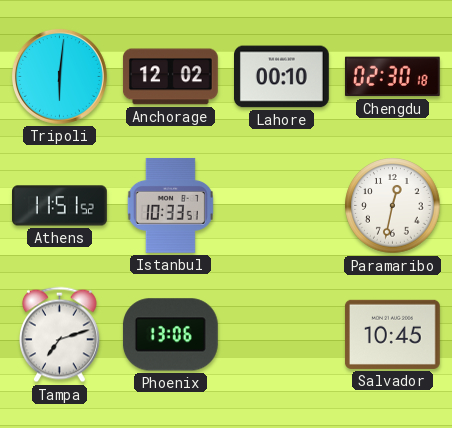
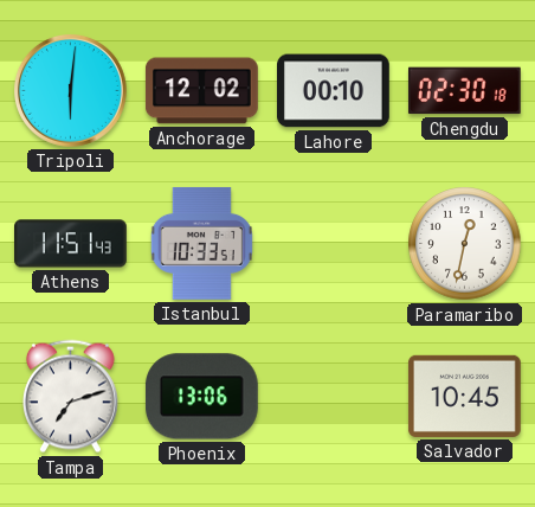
Athens: 11:51:52 -> 11:51:43
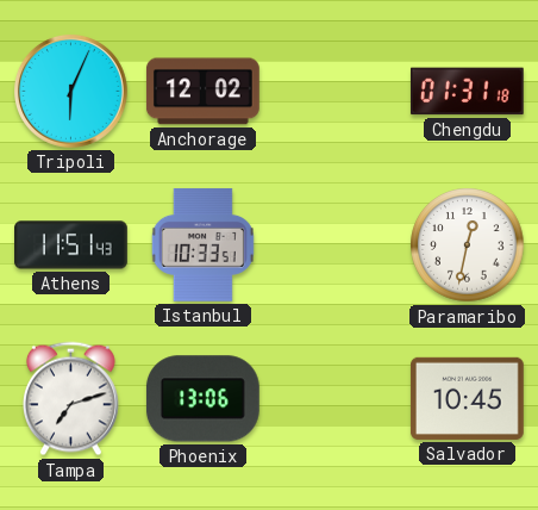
Tripoli: 6:01 -> 6:04
Lahore: 00:10 -> none
Chengdu: 02:30 -> 01:31
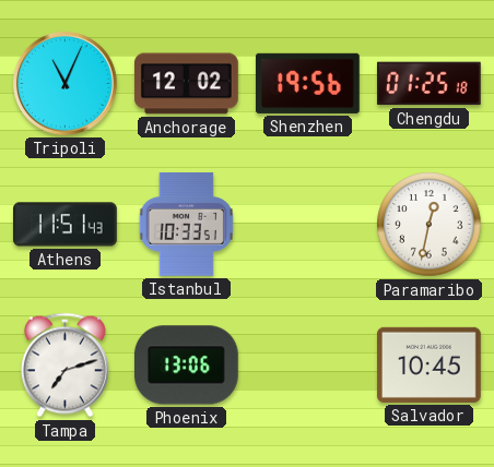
Tripoli: 6:04 -> 11:04
Shenzhen: none -> 19:56
Chengdu: 01:31 -> 01:25
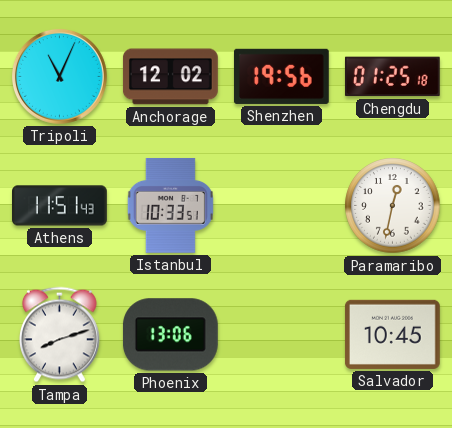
Tampa: 7:12 -> 8:12
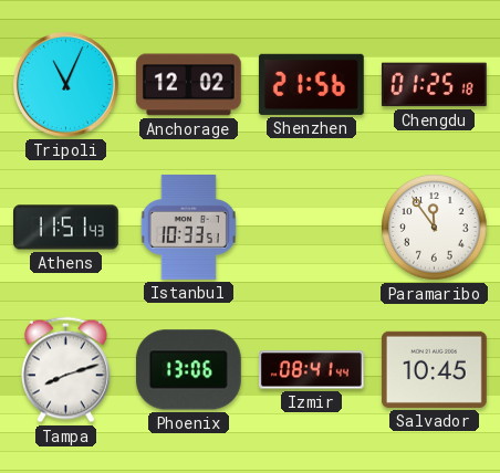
Shenzhen: 19:56 -> 21:56
Paramaribo: 12:32 -> 11:54
Izmir: none -> 08:41
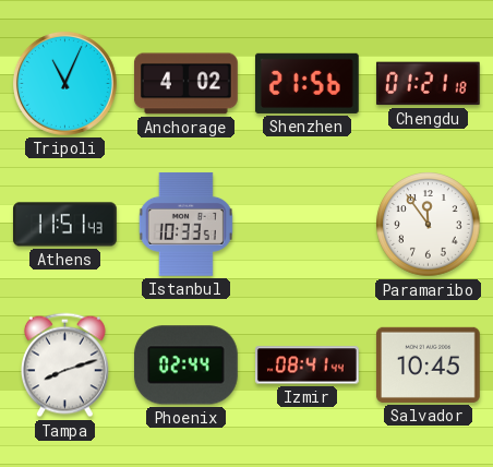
Anchorage: 12:02 -> 4:02
Chengdu: 01:25 -> 01:21
Phoenix: 13:06 -> 02:44
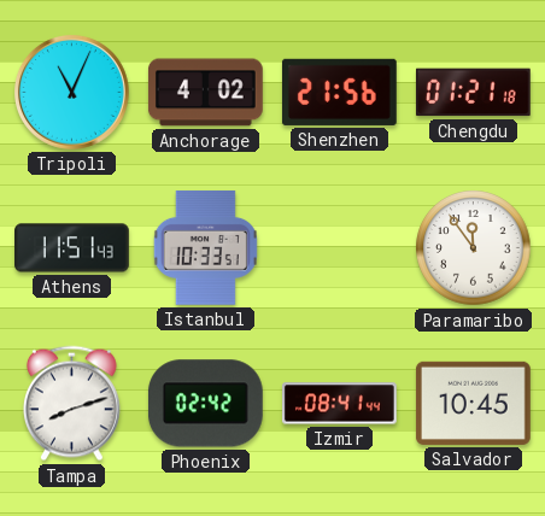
Phoenix: 02:44 -> 02:42
